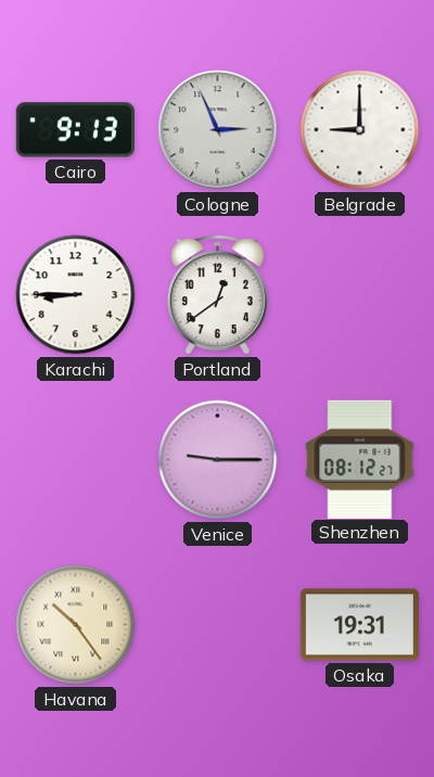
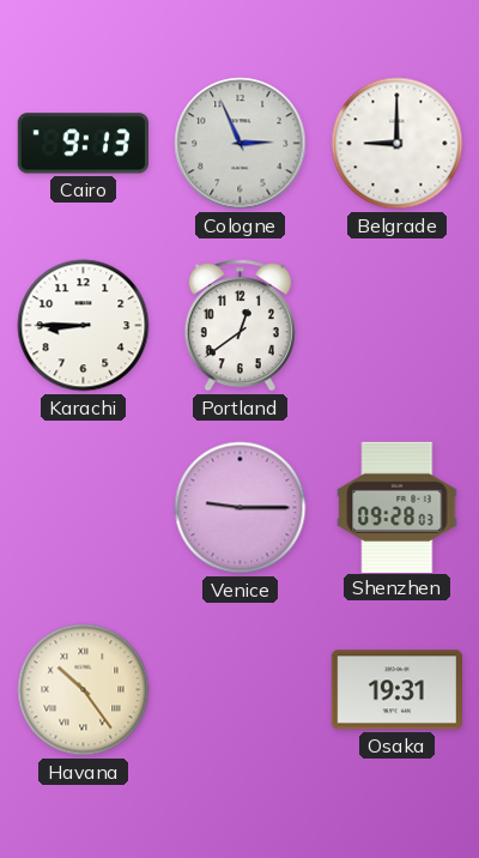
Shenzhen: 08:12 -> 09:28
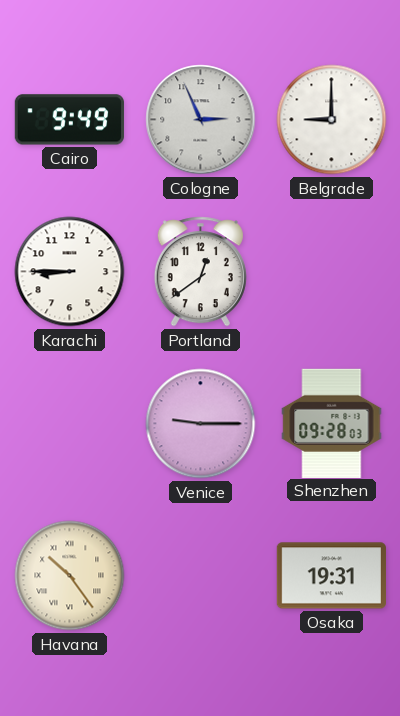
Cairo: 9:13 -> 9:49
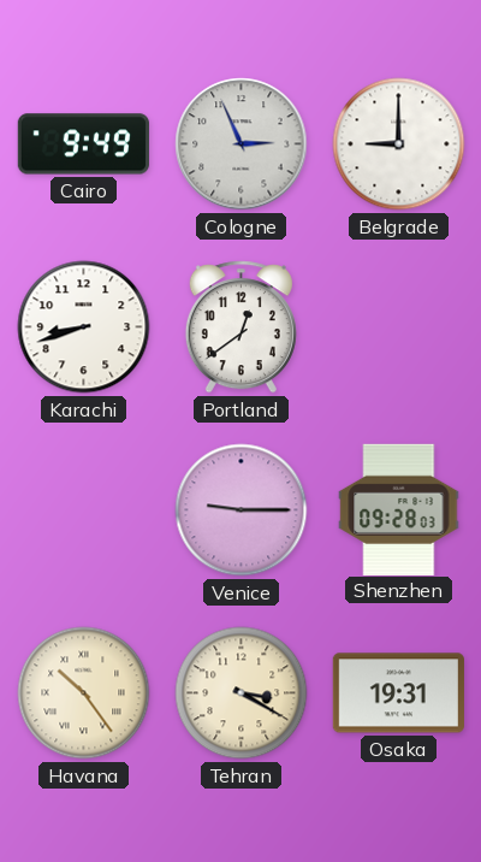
Karachi: 8:45 -> 8:42
Tehran: none -> 3:20
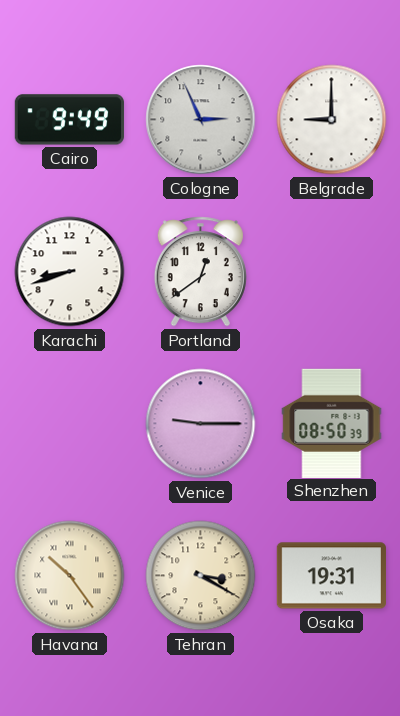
Shenzhen: 09:28 -> 08:50
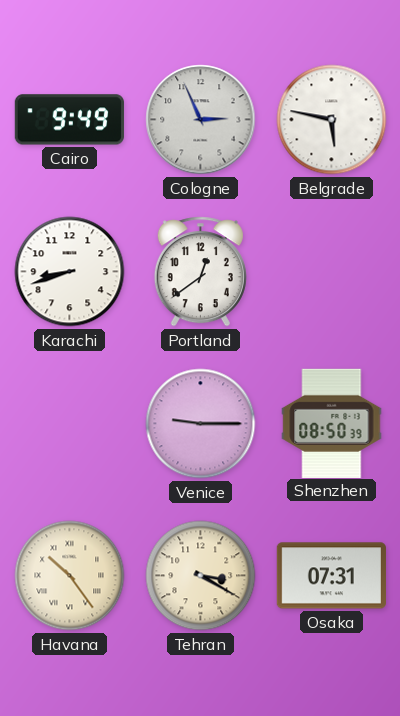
Belgrade: 9:00 -> 5:47
Osaka: 19:31 -> 07:31
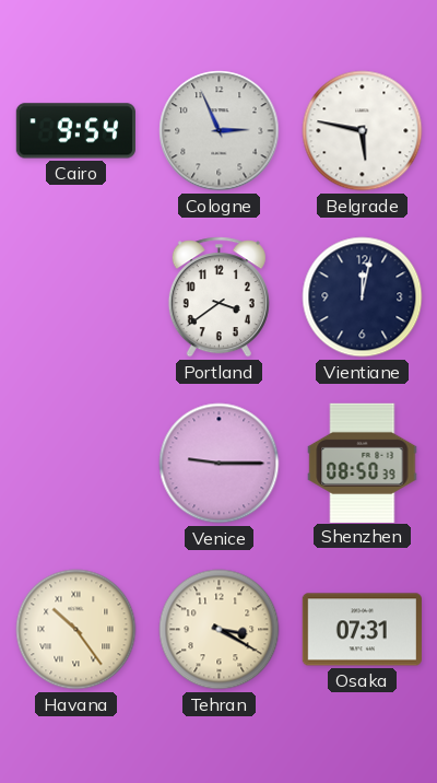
Cairo: 9:49 -> 9:54
Karachi: 8:42 -> none
Portland: 12:39 -> 3:39
Vientiane: none -> 12:02
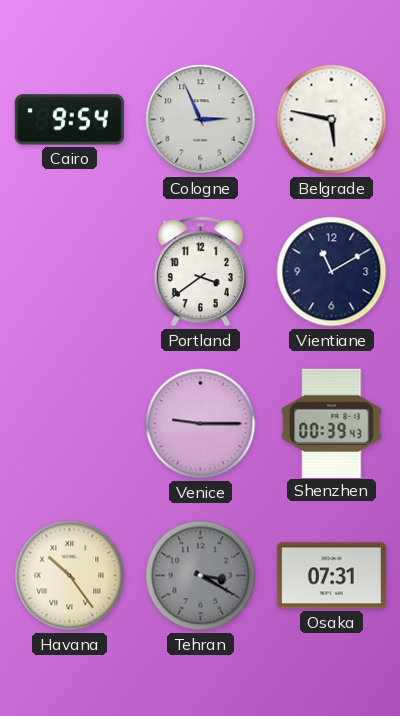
Vientiane: 12:02 -> 11:10
Shenzhen: 08:50 -> 00:39
Tehran dial: cream -> grey
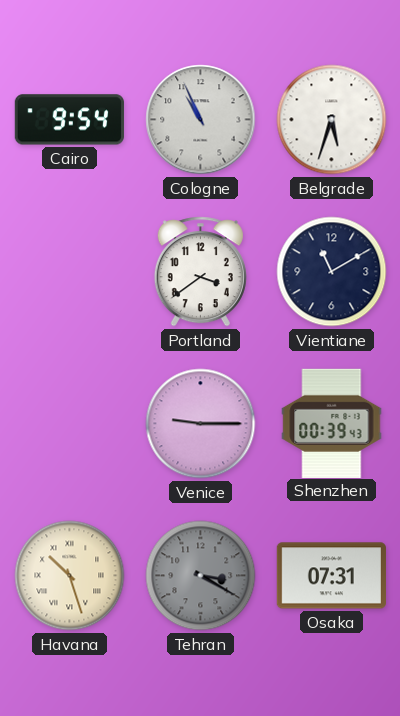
Cologne: 2:56 -> 10:56
Belgrade: 5:47 -> 5:33
Havana: 10:24 -> 10:27
